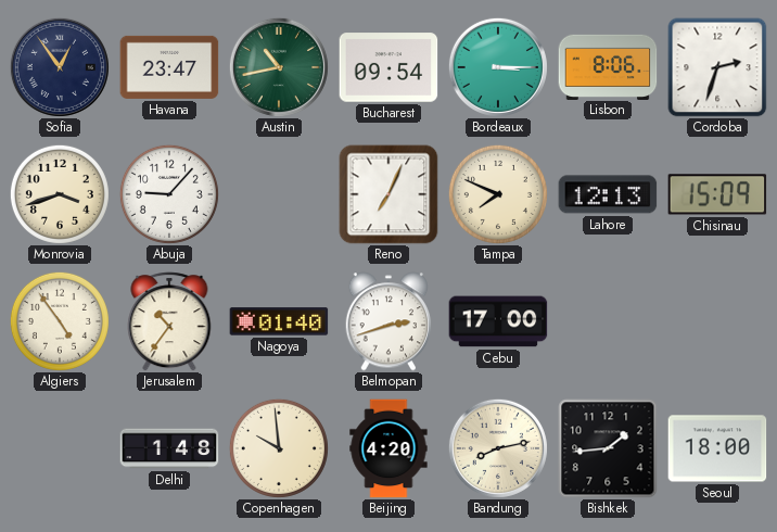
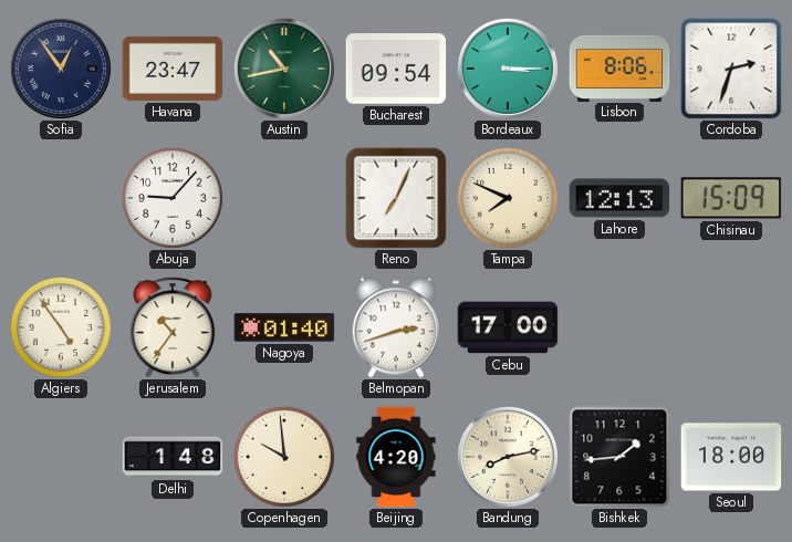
Monrovia: 3:42 -> none
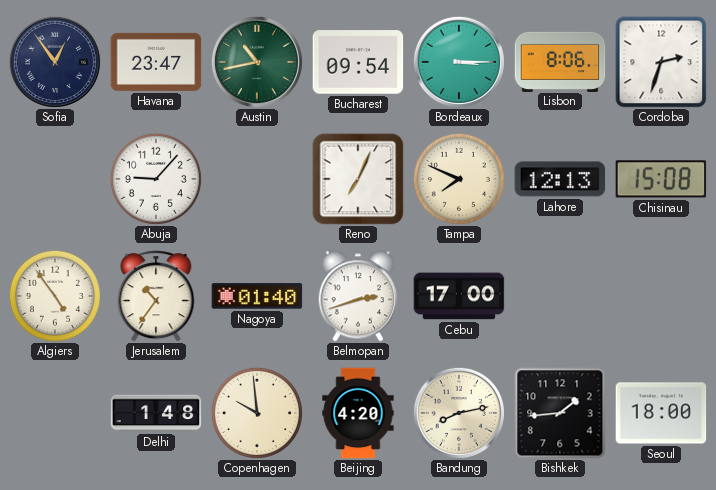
Chisinau: 15:09 -> 15:08
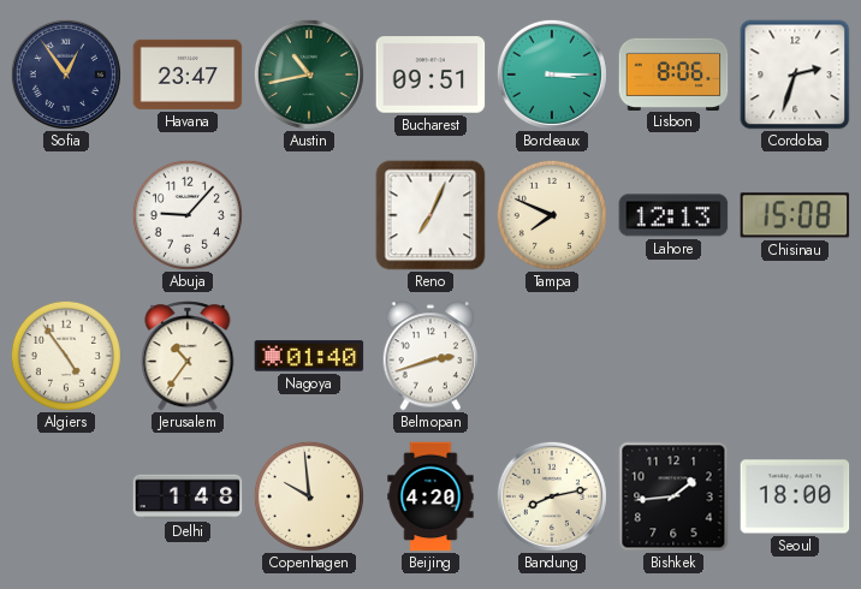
Bucharest: 09:54 -> 09:51
Cebu: 17:00 -> none
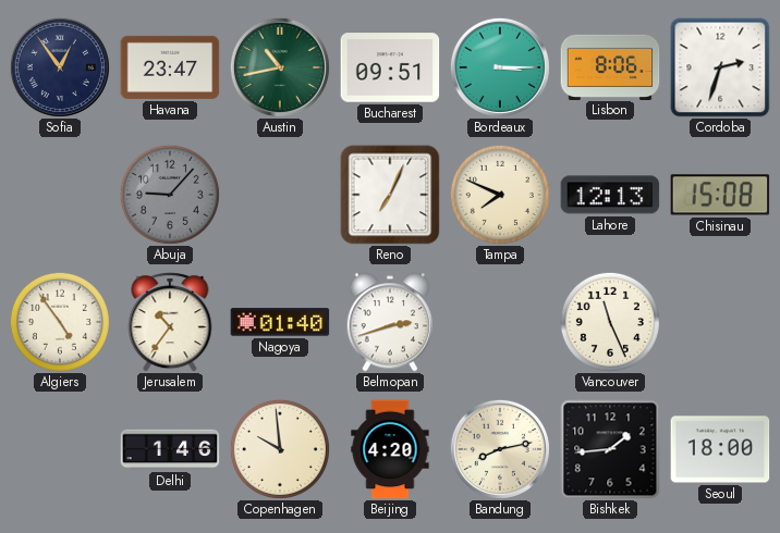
Abuja dial: white -> grey
Vancouver: none -> 11:26
Delhi: 1:48 -> 1:46
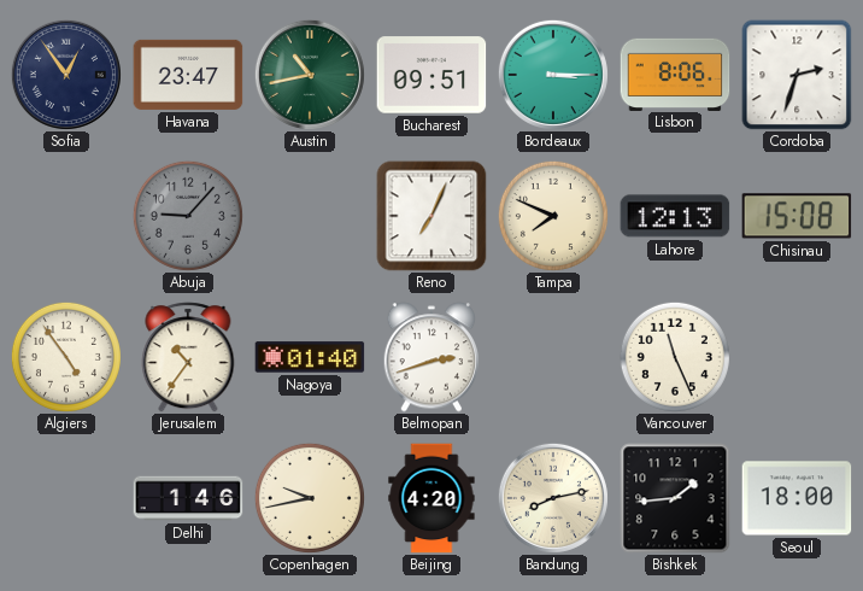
Copenhagen: 9:59 -> 9:43
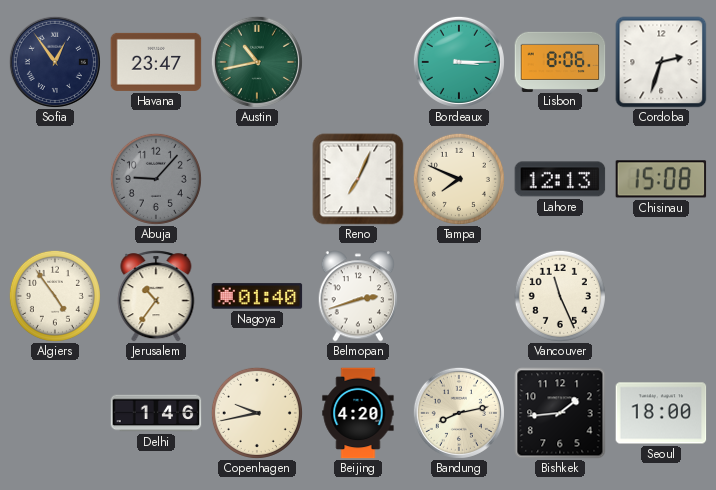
Bucharest: 09:51 -> none
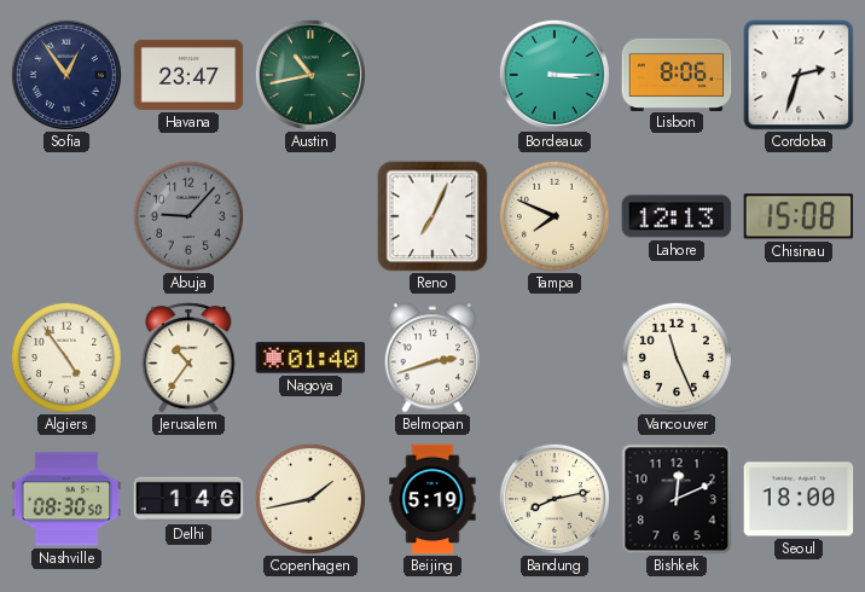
Nashville: none -> 08:30
Copenhagen: 9:43 -> 1:43
Beijing: 4:20 -> 5:19
Bishkek: 1:44 -> 12:11
